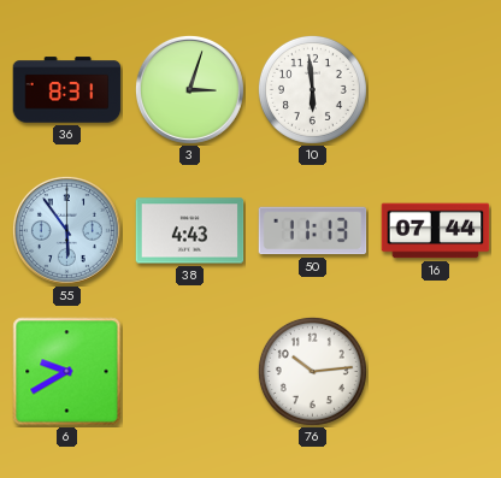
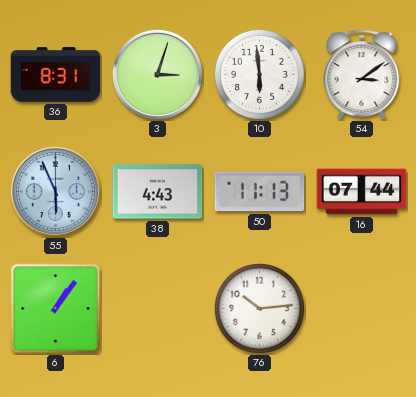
54: none -> 3:09
55: 5:54 -> 5:56
6: 9:40 -> 1:06
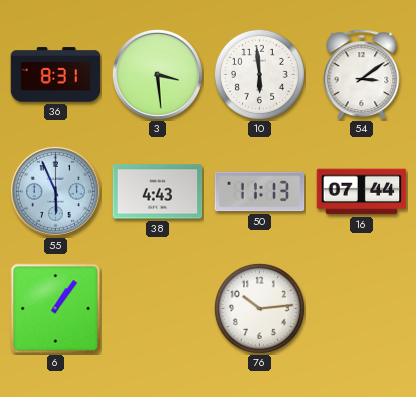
3: 3:03 -> 3:29
